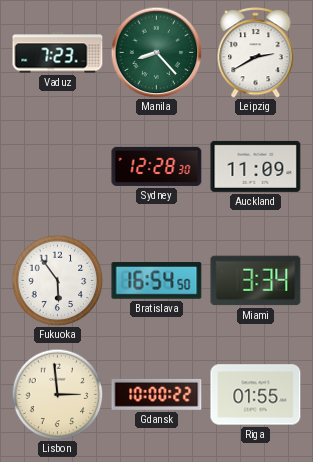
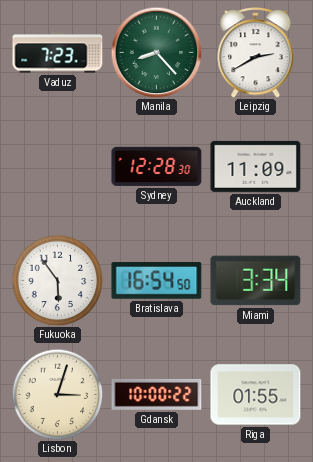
Lisbon: 2:59 -> 3:03
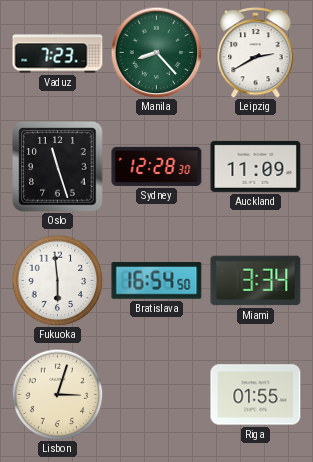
Oslo: none -> 11:27
Fukuoka: 5:54 -> 5:59
Gdansk: 10:00 -> none
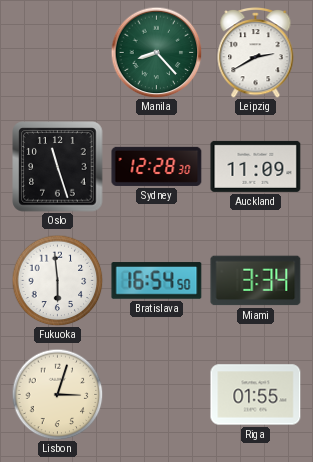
Vaduz: 7:23 -> none
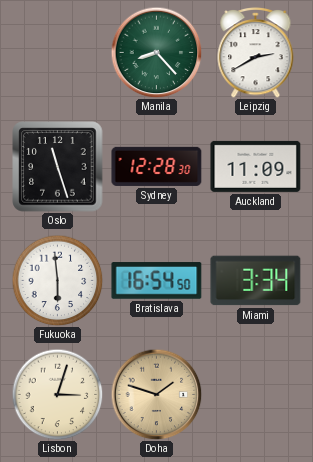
Doha: none -> 1:48
Riga: 01:55 -> none
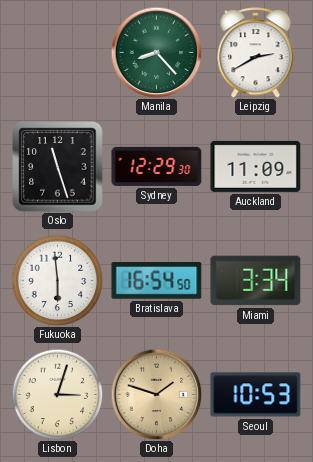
Sydney: 12:28 -> 12:29
Seoul: none -> 10:53
